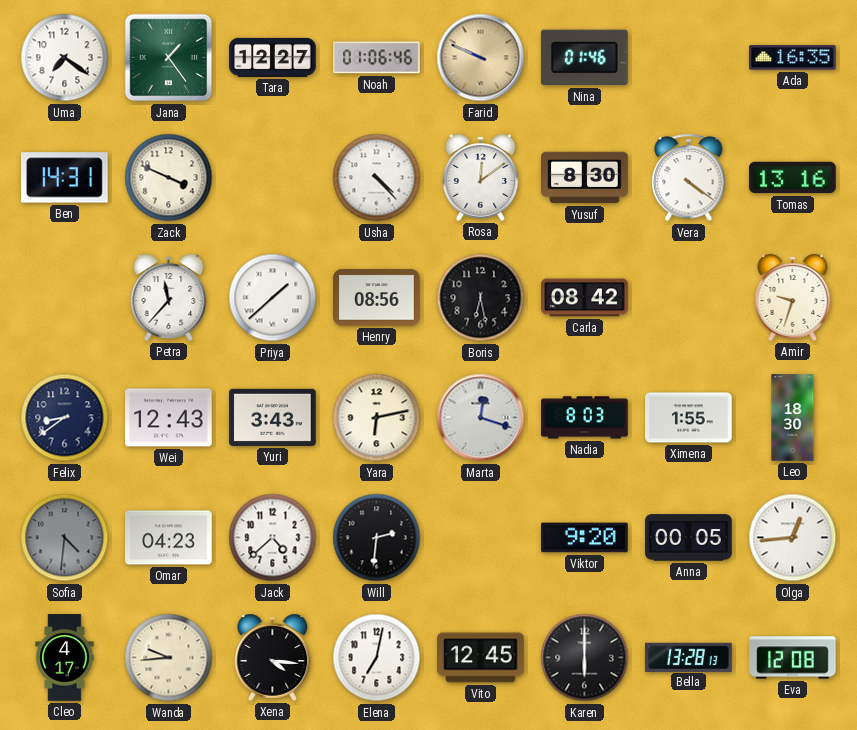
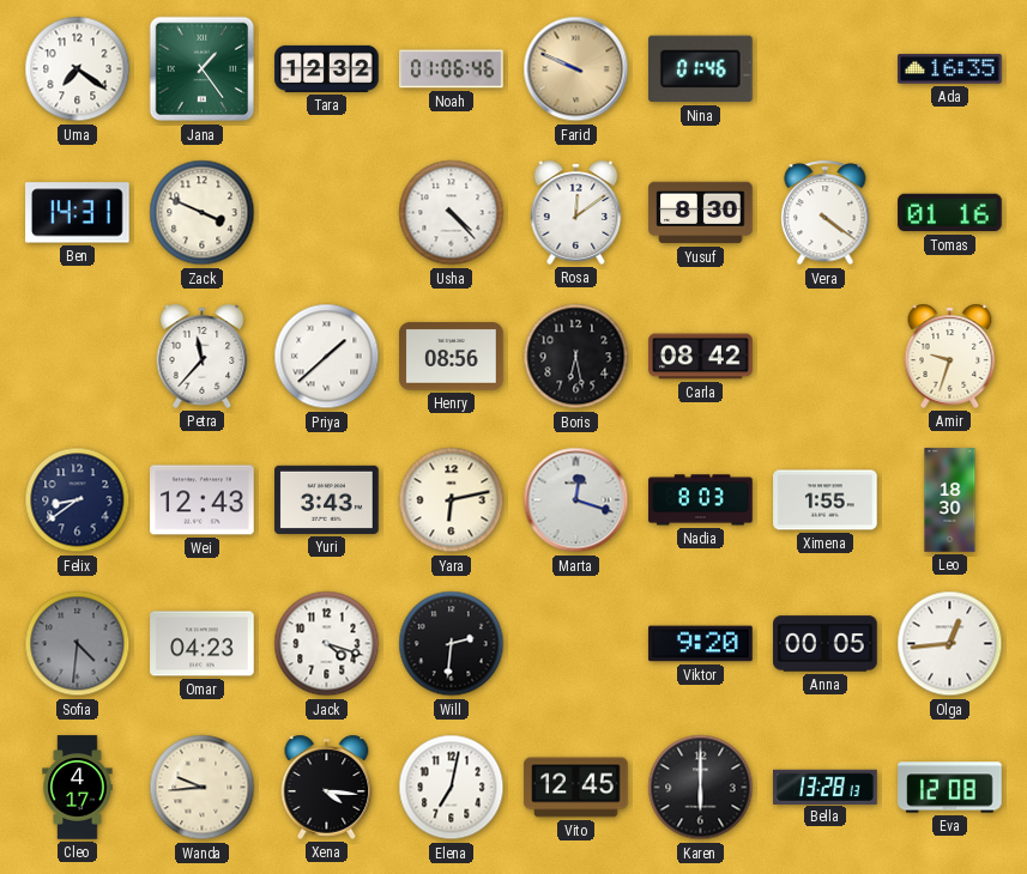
Tara: 12:27 -> 12:32
Tomas: 13:16 -> 01:16
Jack: 4:38 -> 4:18
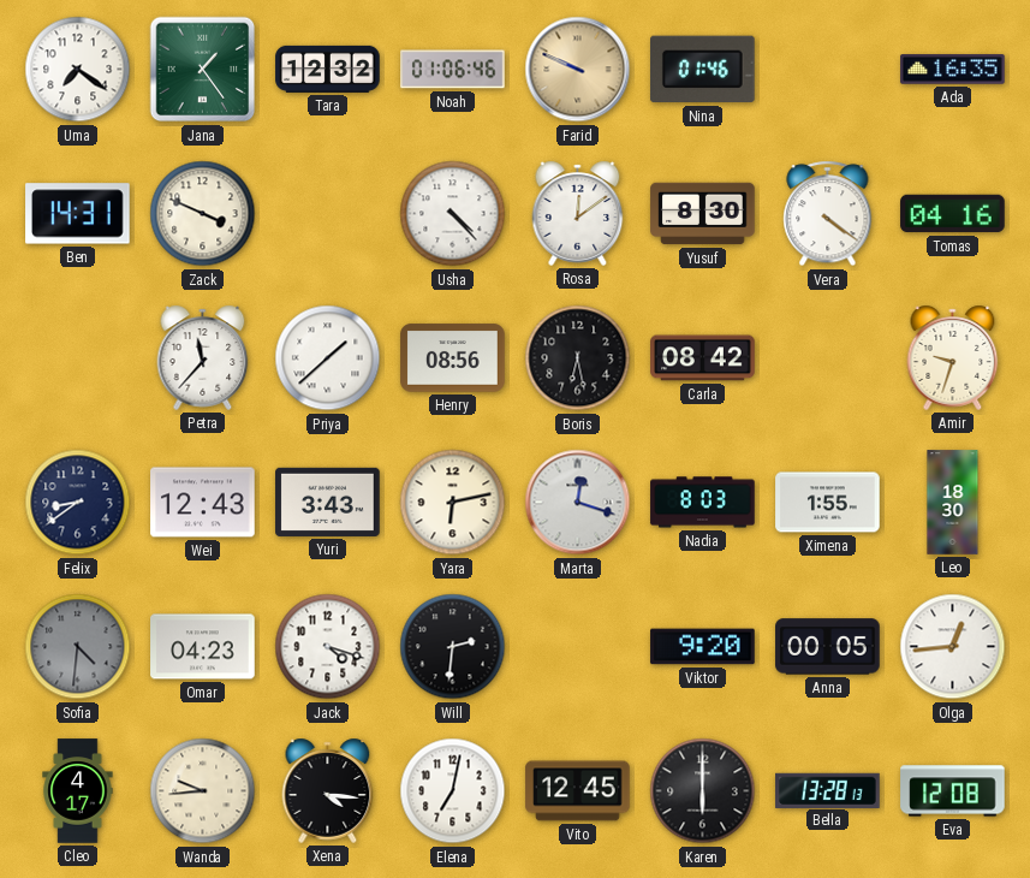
Tomas: 01:16 -> 04:16
